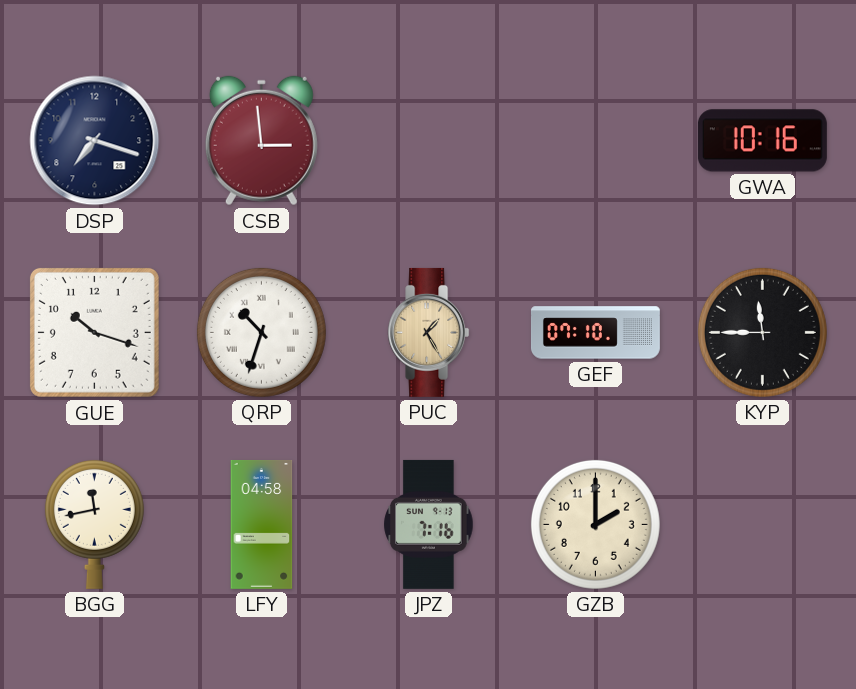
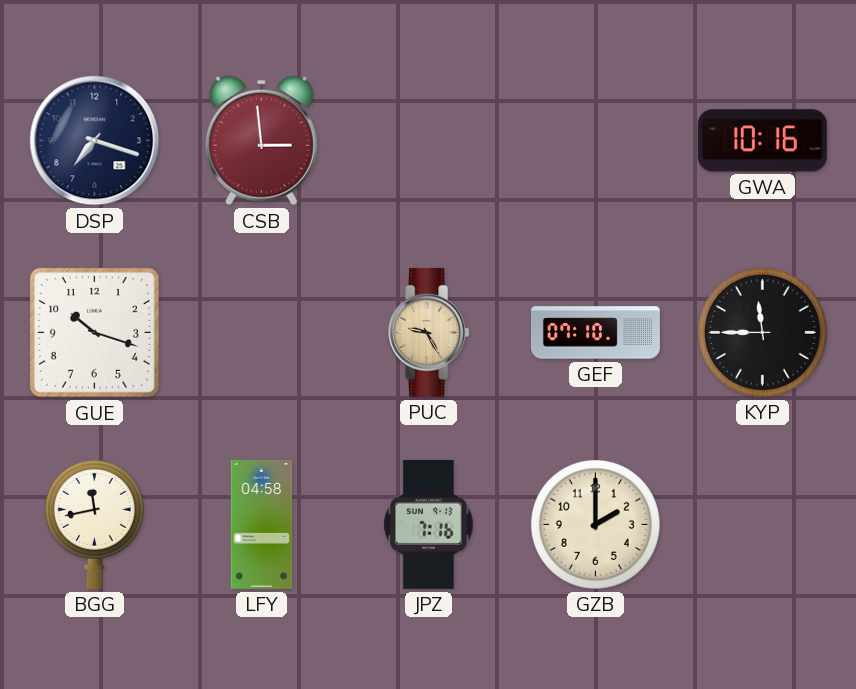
QRP: 10:33 -> none
PUC: 1:25 -> 9:25
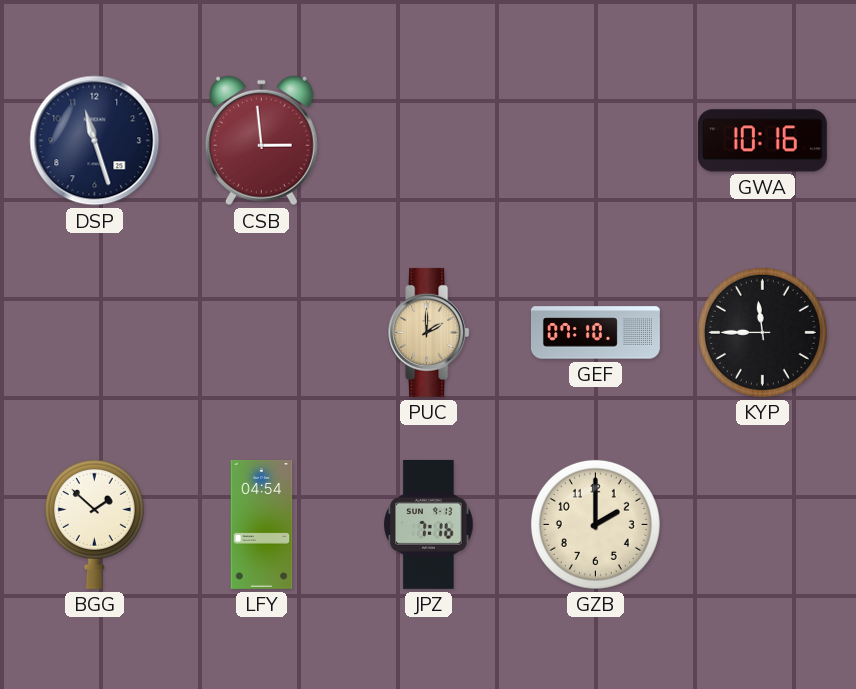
DSP: 7:18 -> 11:27
GUE: 10:18 -> none
PUC: 9:25 -> 2:00
BGG: 11:43 -> 1:52
LFY: 04:58 -> 04:54
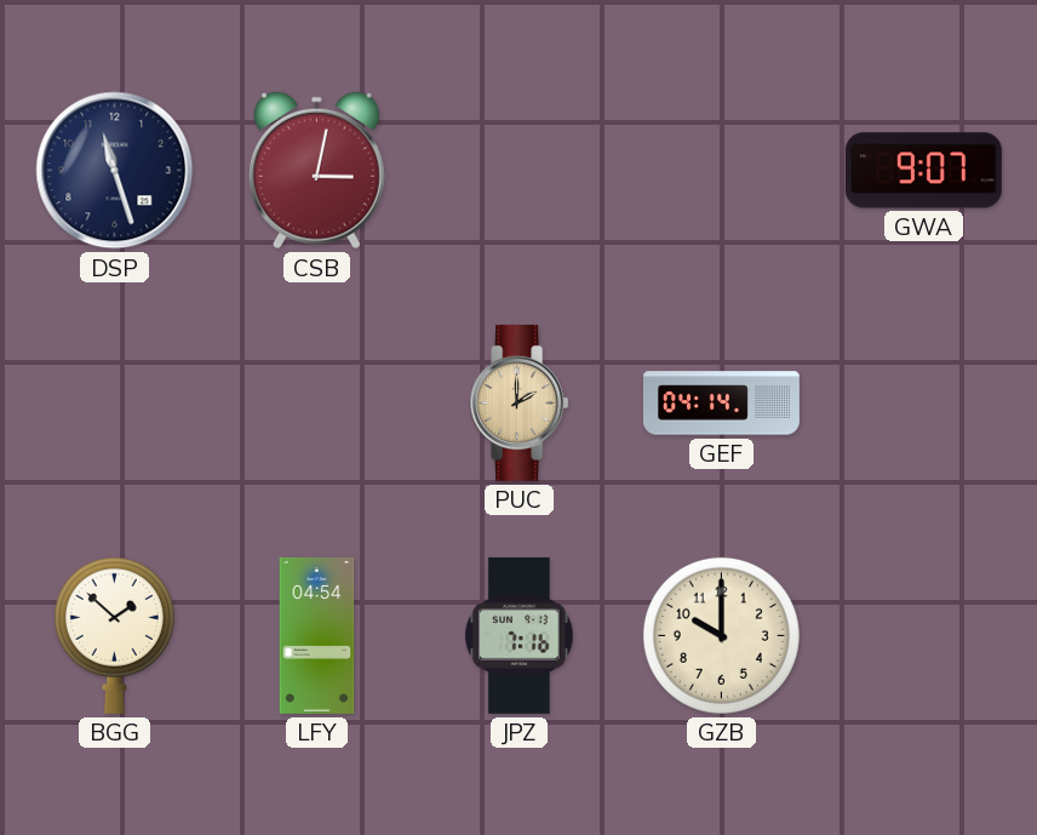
CSB: 2:59 -> 3:02
GWA: 10:16 -> 9:07
GEF: 07:10 -> 04:14
KYP: 11:45 -> none
GZB: 2:00 -> 10:00
